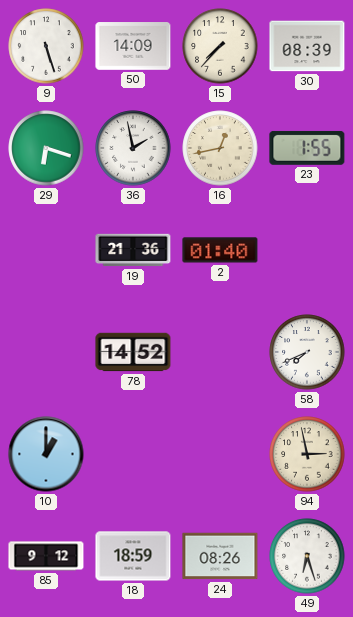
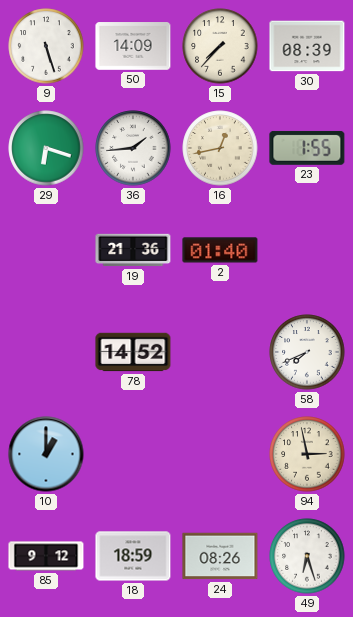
36: 1:58 -> 1:44
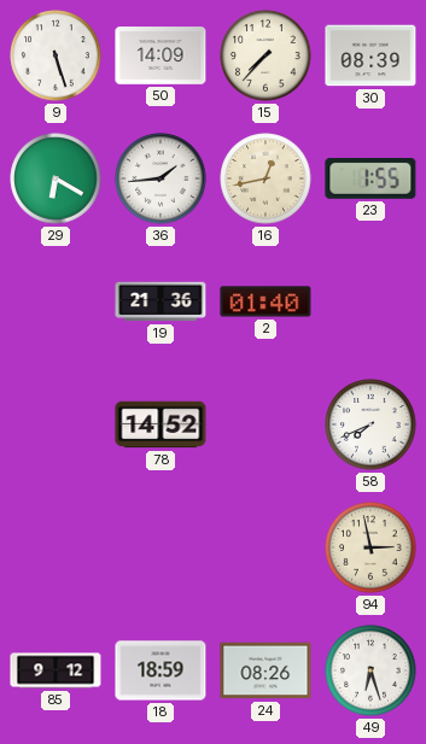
29: 6:18 -> 6:20
10: 1:00 -> none
